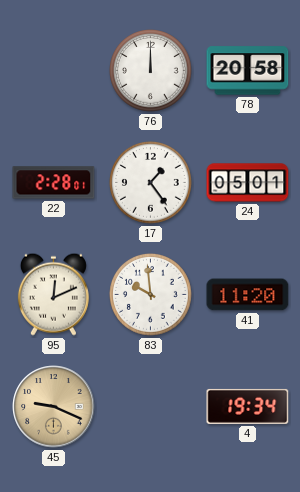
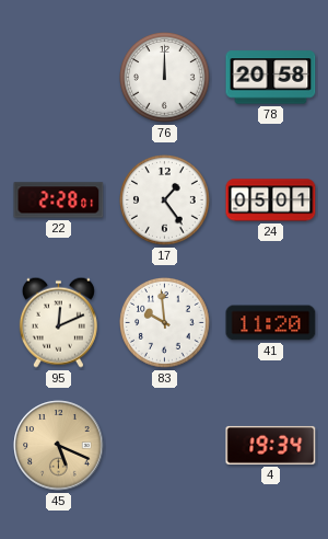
45: 9:19 -> 5:19
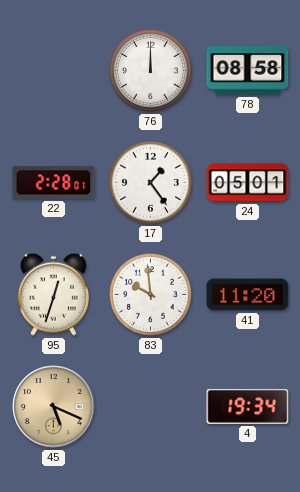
78: 20:58 -> 08:58
95: 12:11 -> 12:33
